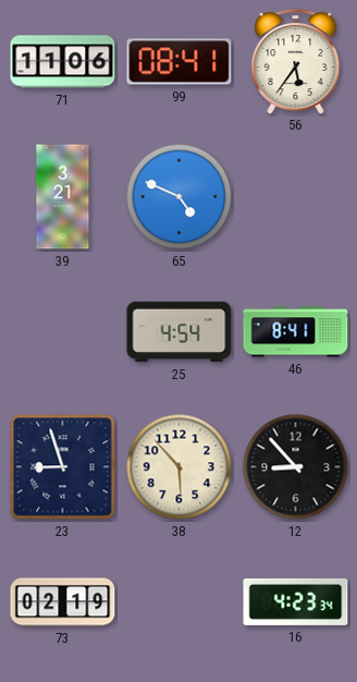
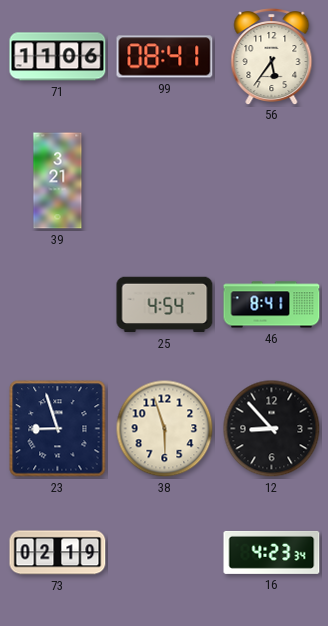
65: 4:49 -> none
38: 5:53 -> 5:57
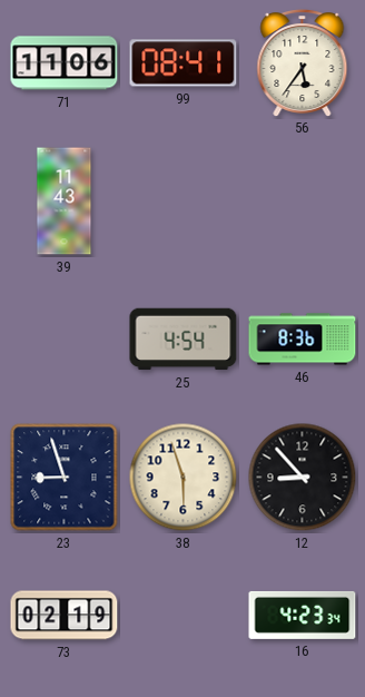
39: 3:21 -> 11:43
46: 8:41 -> 8:36
